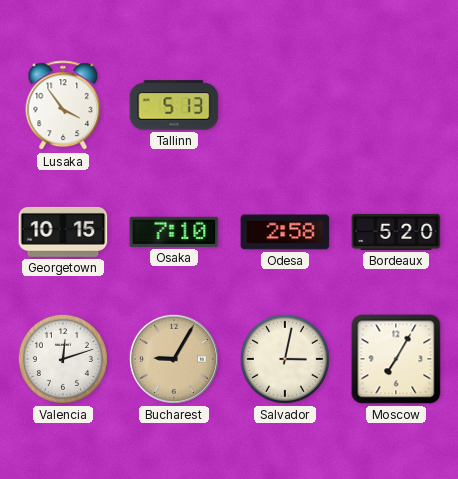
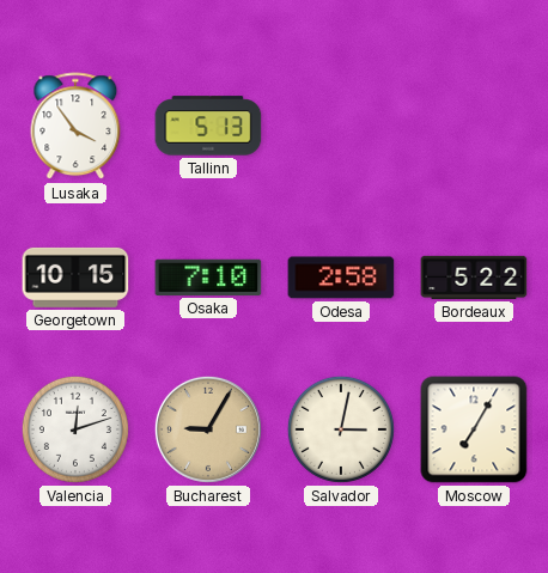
Bordeaux: 5:20 -> 5:22
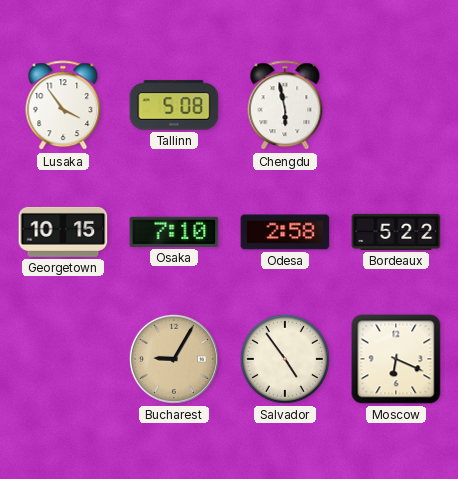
Tallinn: 5:13 -> 5:08
Chengdu: none -> 5:58
Valencia: 12:12 -> none
Salvador: 3:02 -> 4:54
Moscow: 7:05 -> 6:19
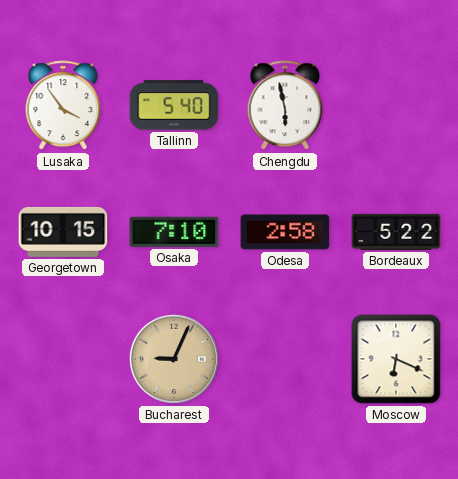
Tallinn: 5:08 -> 5:40
Bucharest: 9:05 -> 9:04
Salvador: 4:54 -> none
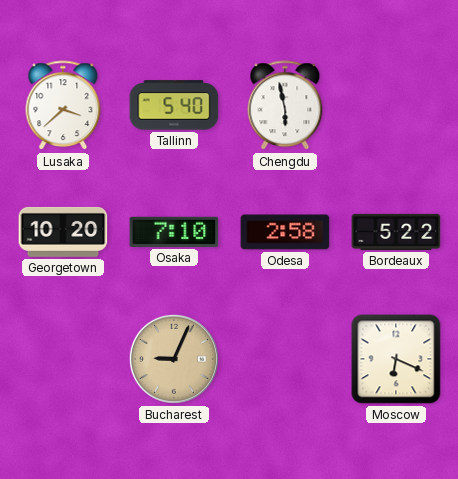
Lusaka: 3:54 -> 3:38
Georgetown: 10:15 -> 10:20
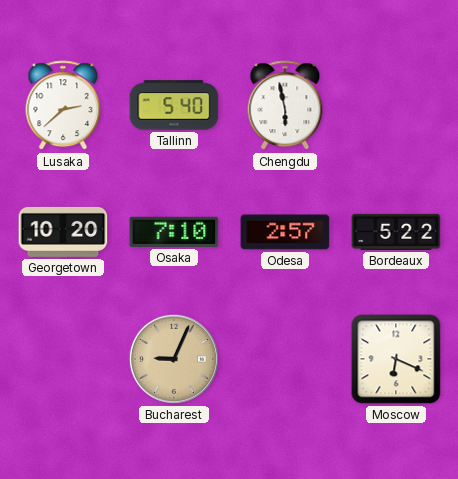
Lusaka: 3:38 -> 2:38
Odesa: 2:58 -> 2:57
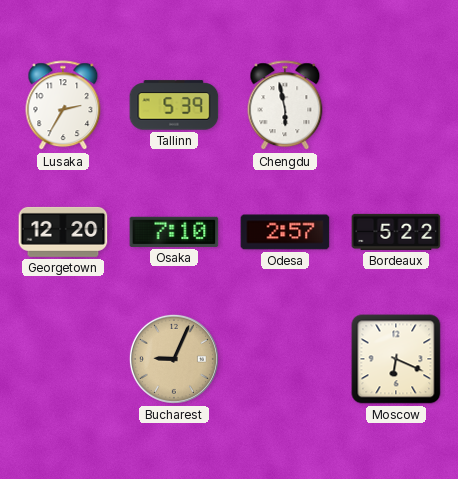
Lusaka: 2:38 -> 2:35
Tallinn: 5:40 -> 5:39
Georgetown: 10:20 -> 12:20
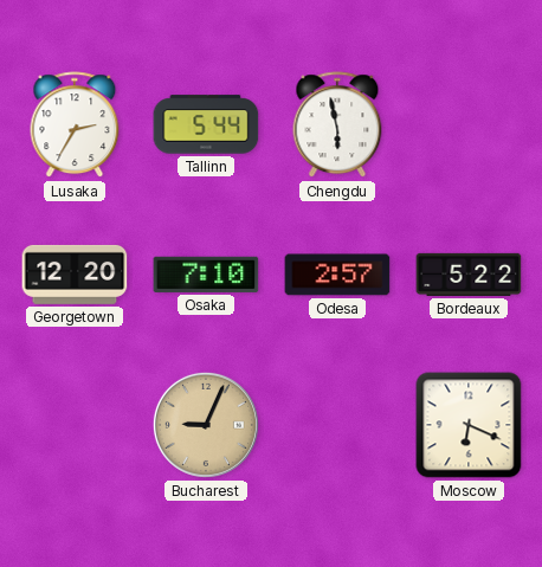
Tallinn: 5:39 -> 5:44
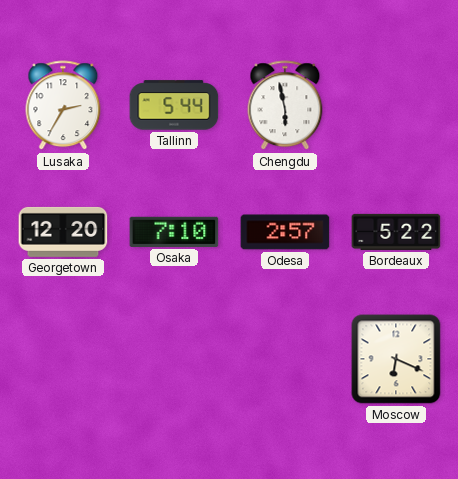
Bucharest: 9:04 -> none
